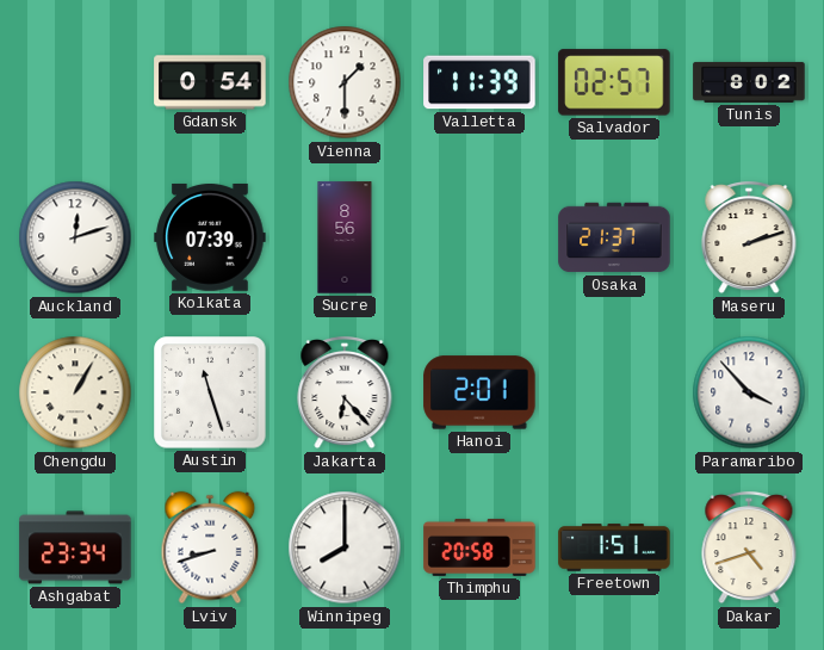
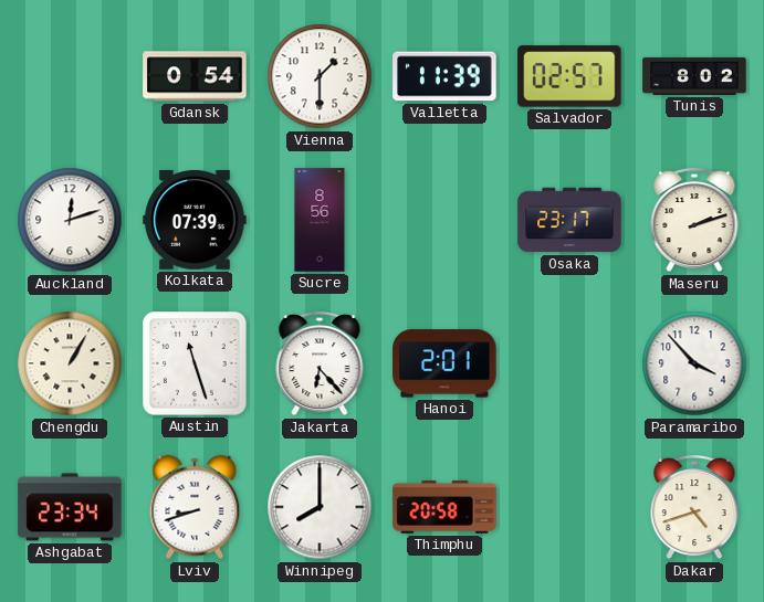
Osaka: 21:37 -> 23:17
Freetown: 1:51 -> none
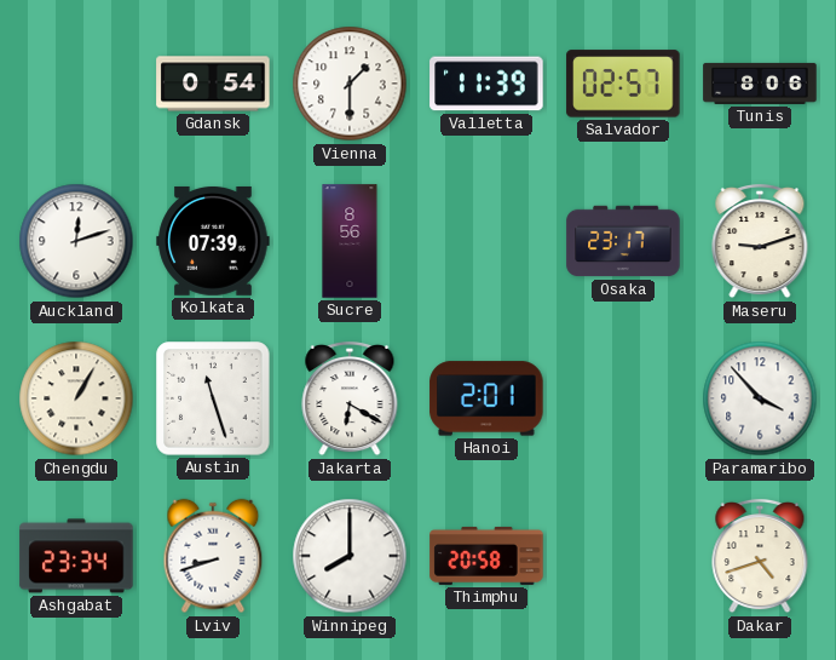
Tunis: 8:02 -> 8:06
Maseru: 2:12 -> 9:12
Jakarta: 6:23 -> 6:20
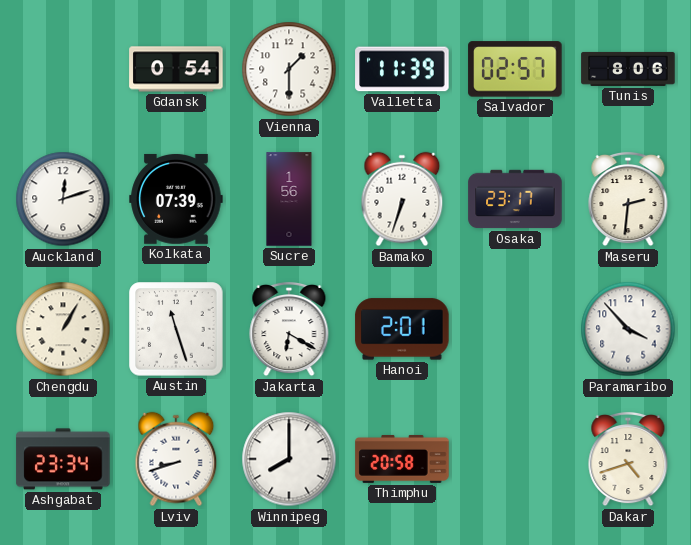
Sucre: 8:56 -> 1:56
Bamako: none -> 6:33
Maseru: 9:12 -> 2:31
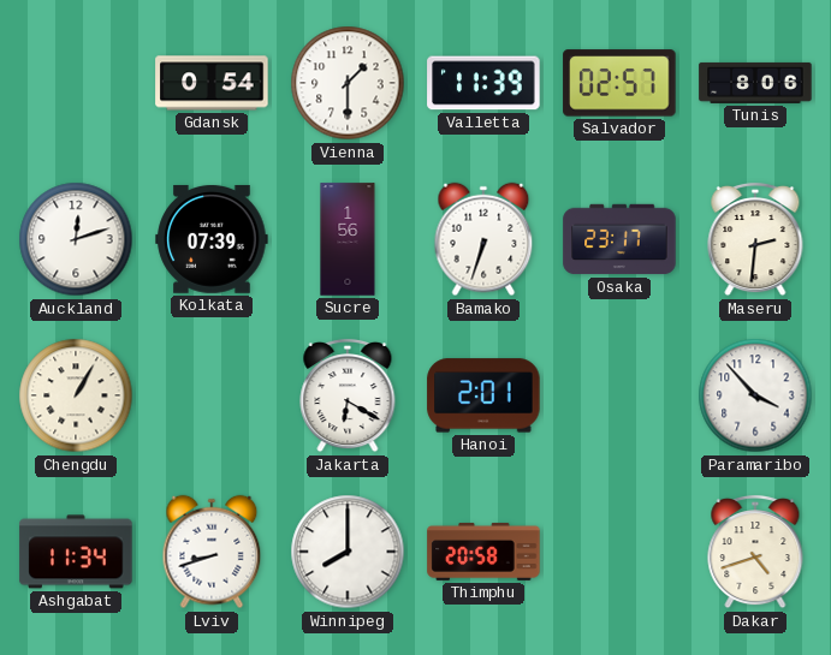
Austin: 11:27 -> none
Ashgabat: 23:34 -> 11:34
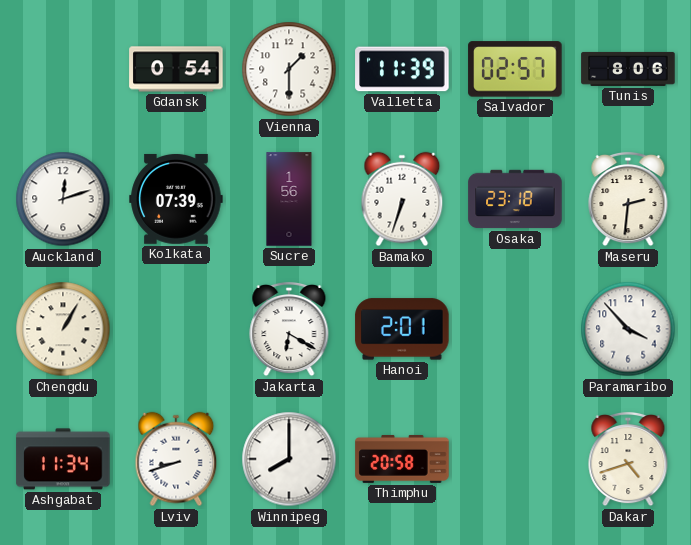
Osaka: 23:17 -> 23:18
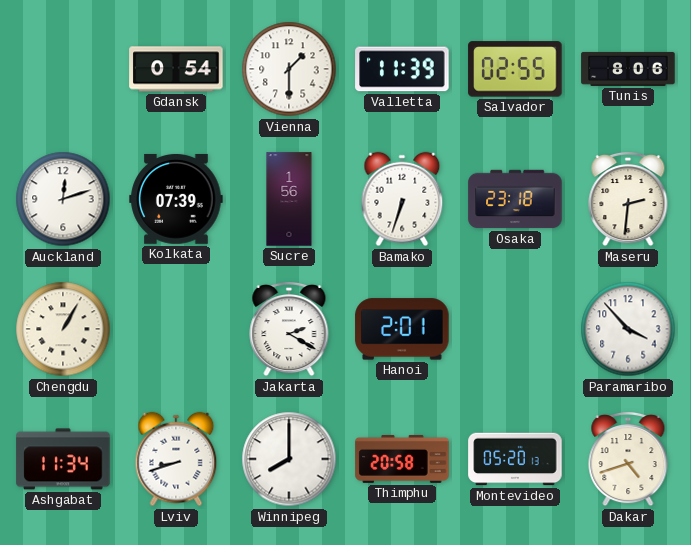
Salvador: 02:57 -> 02:55
Jakarta: 6:20 -> 2:20
Montevideo: none -> 05:20
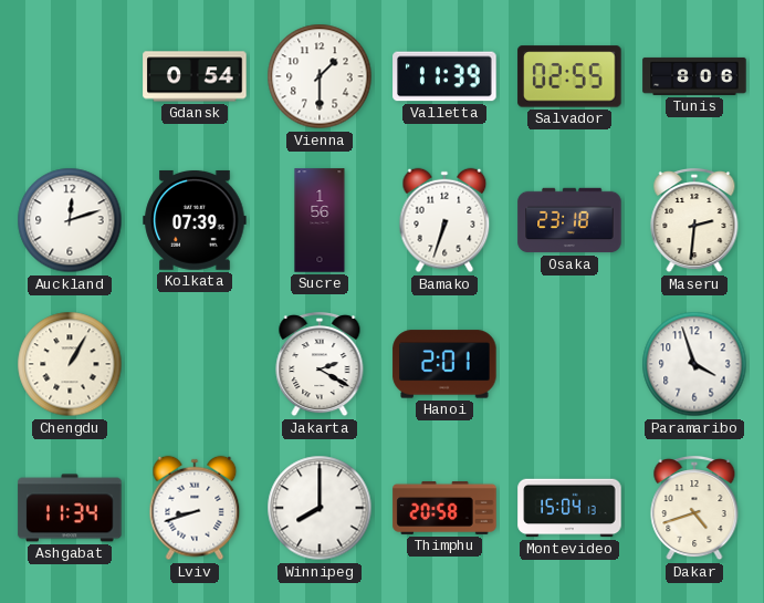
Paramaribo: 3:53 -> 3:57
Montevideo: 05:20 -> 15:04
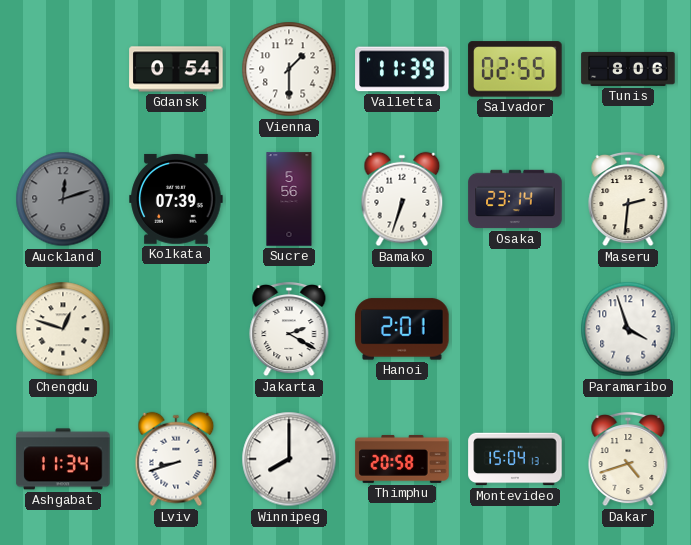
Auckland dial: white -> grey
Sucre: 1:56 -> 5:56
Osaka: 23:18 -> 23:14
Chengdu: 1:05 -> 12:48
